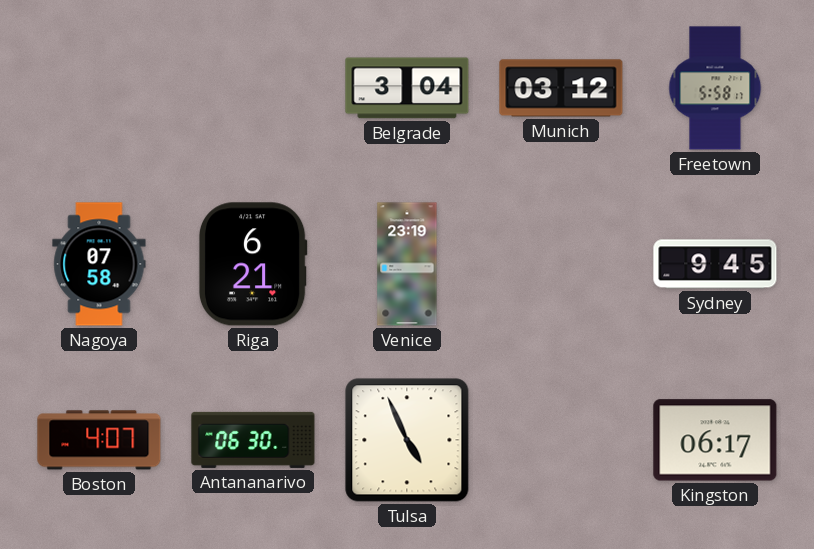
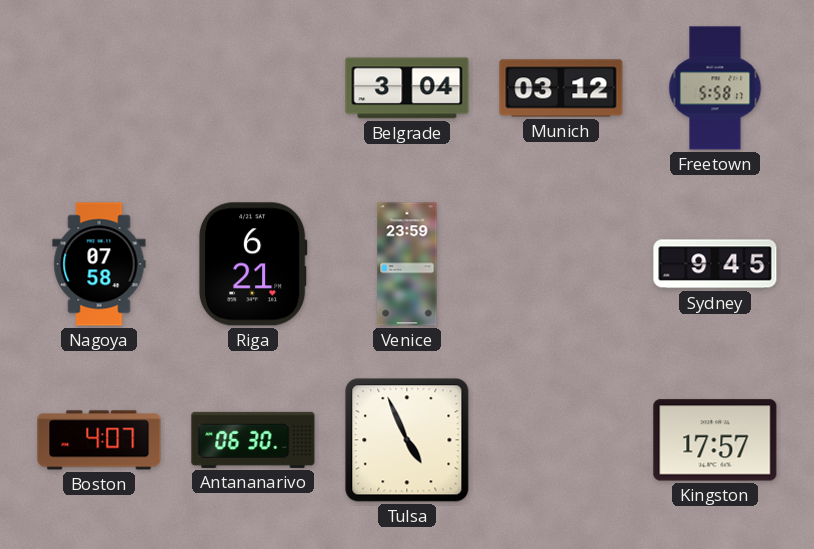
Venice: 23:19 -> 23:59
Kingston: 06:17 -> 17:57
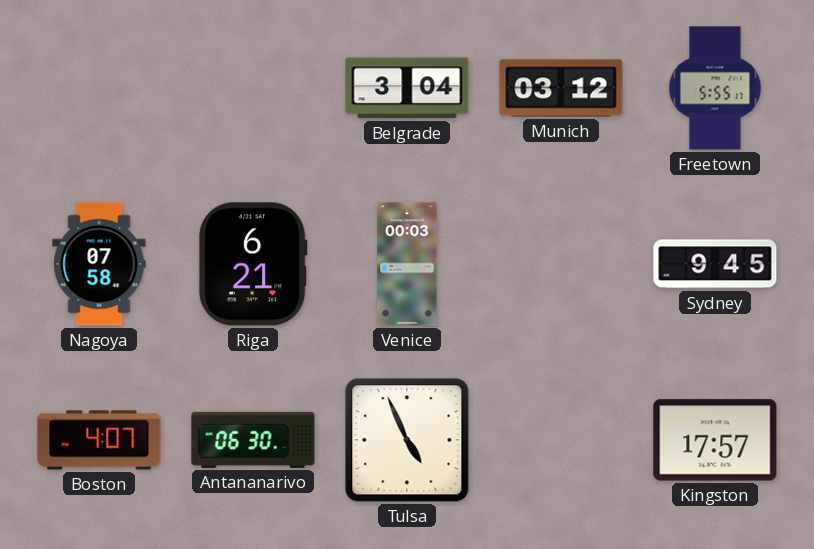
Freetown: 5:58 -> 5:55
Venice: 23:59 -> 00:03
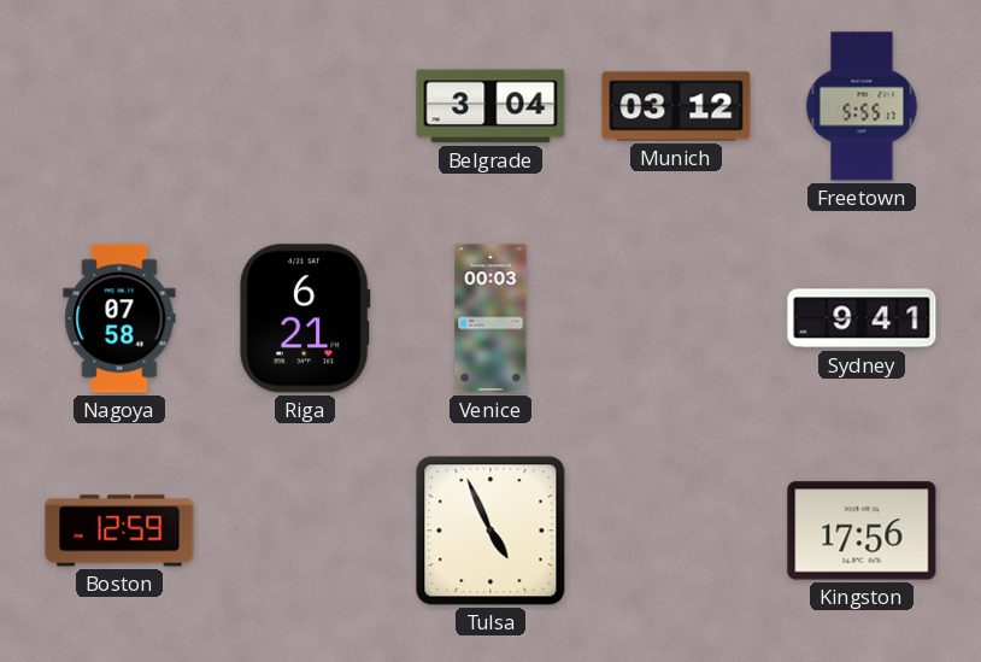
Sydney: 9:45 -> 9:41
Boston: 4:07 -> 12:59
Antananarivo: 06:30 -> none
Kingston: 17:57 -> 17:56
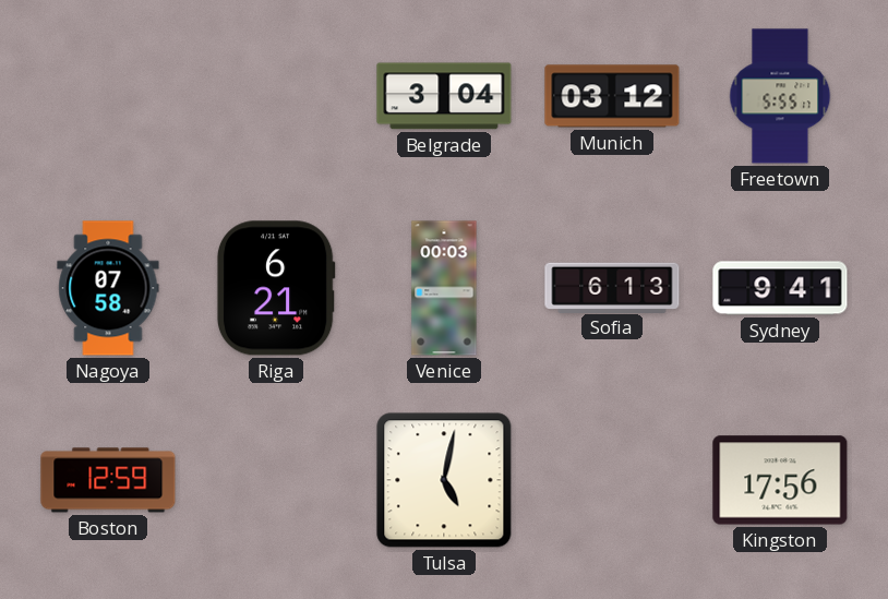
Sofia: none -> 6:13
Tulsa: 4:56 -> 5:02
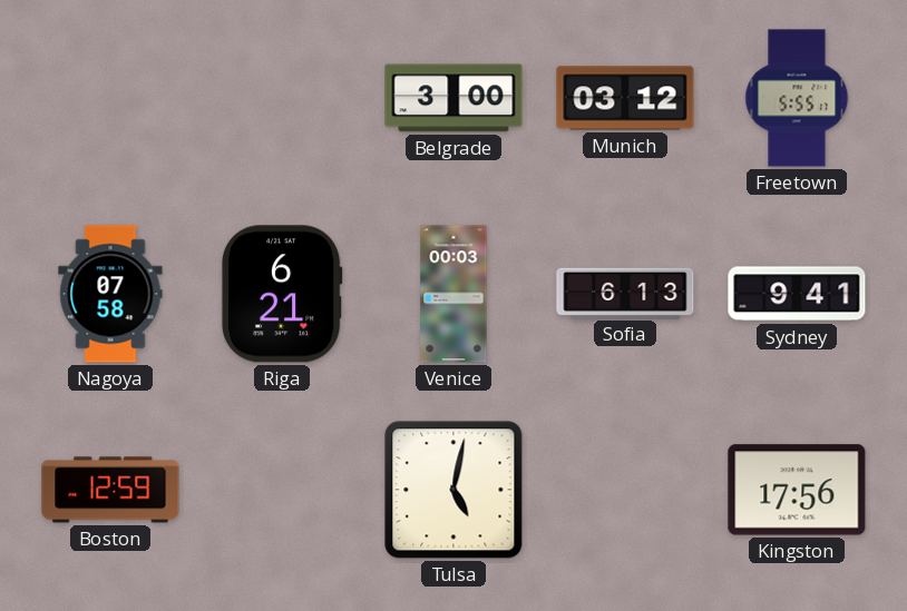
Belgrade: 3:04 -> 3:00
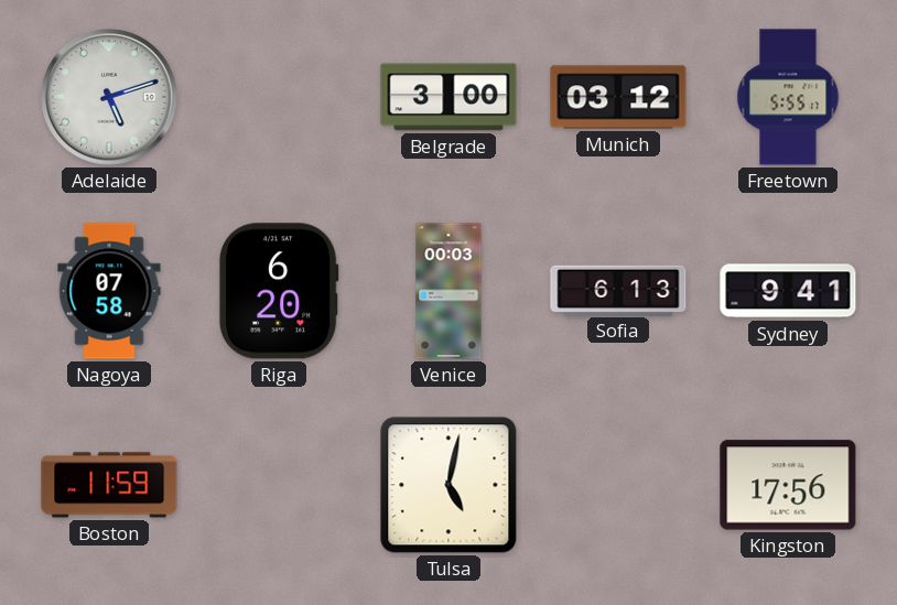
Adelaide: none -> 5:12
Riga: 6:21 -> 6:20
Boston: 12:59 -> 11:59
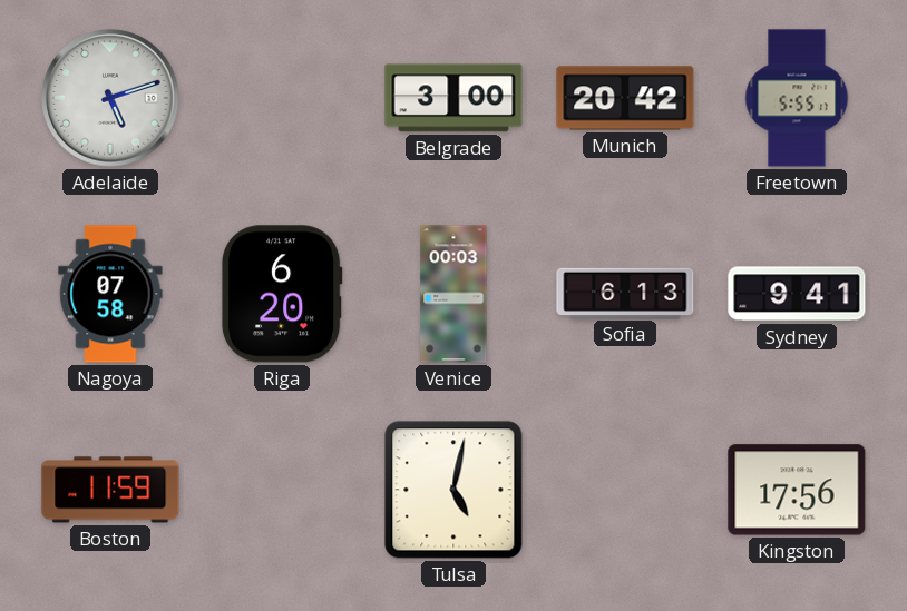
Munich: 03:12 -> 20:42
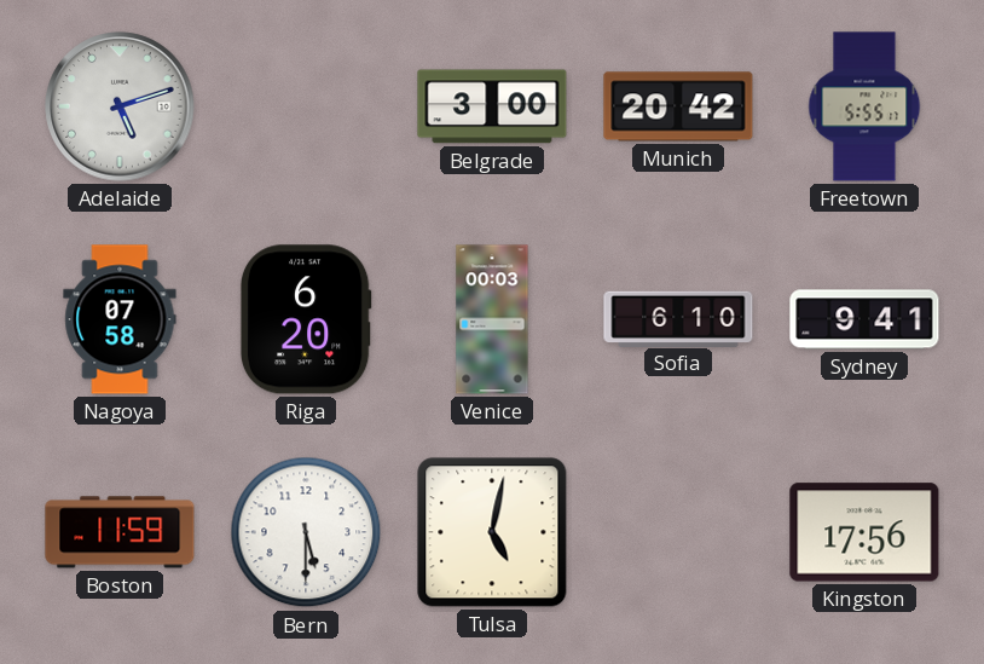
Sofia: 6:13 -> 6:10
Bern: none -> 5:30
